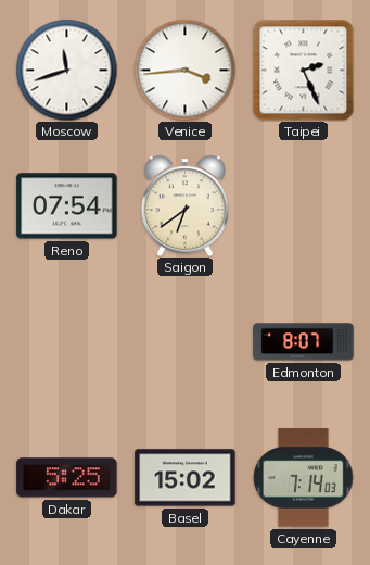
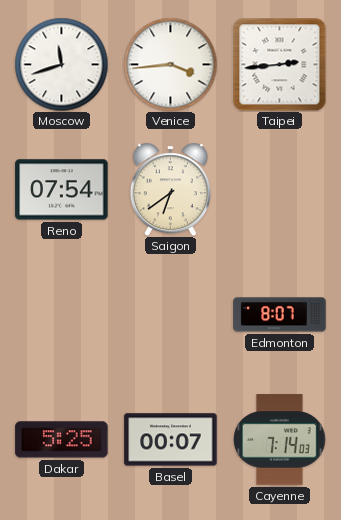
Taipei: 2:26 -> 2:44
Basel: 15:02 -> 00:07
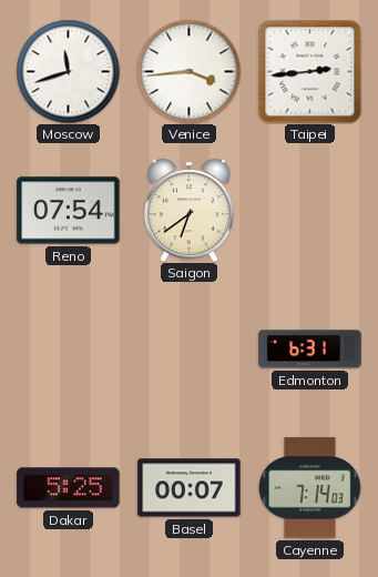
Edmonton: 8:07 -> 6:31
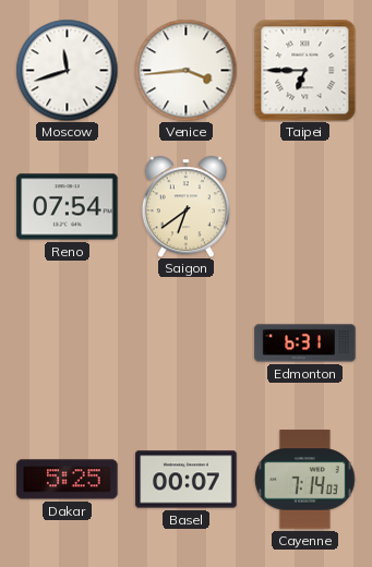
Taipei: 2:44 -> 6:45
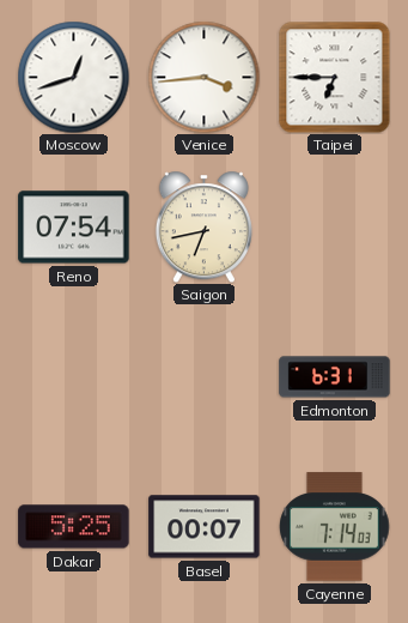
Moscow: 11:42 -> 12:42
Saigon: 6:39 -> 6:43
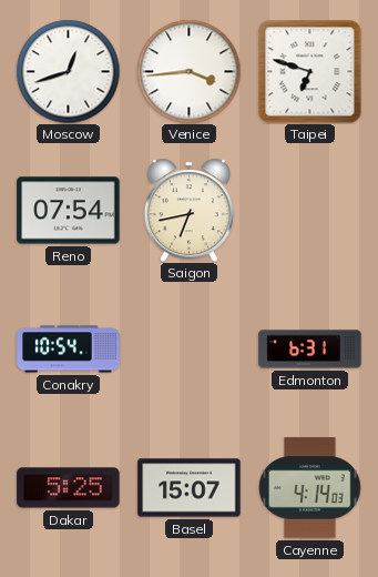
Taipei: 6:45 -> 6:48
Conakry: none -> 10:54
Basel: 00:07 -> 15:07
Cayenne: 7:14 -> 4:14
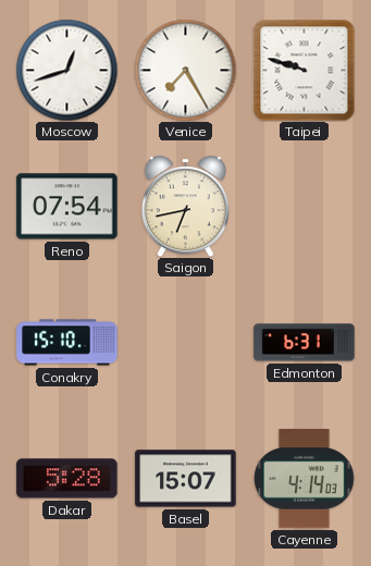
Venice: 3:44 -> 7:25
Taipei: 6:48 -> 9:48
Conakry: 10:54 -> 15:10
Dakar: 5:25 -> 5:28
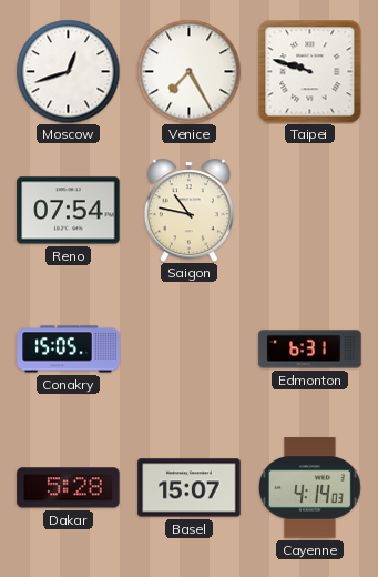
Saigon: 6:43 -> 10:47
Conakry: 15:10 -> 15:05
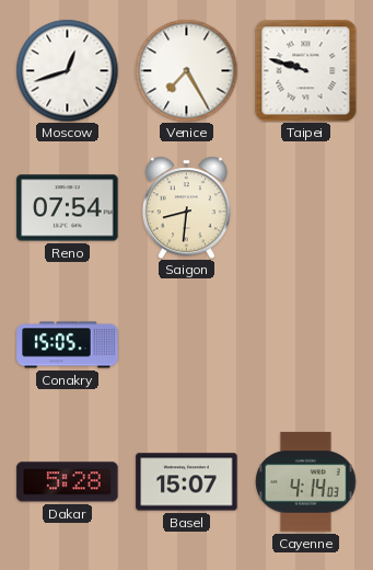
Saigon: 10:47 -> 8:31
Edmonton: 6:31 -> none
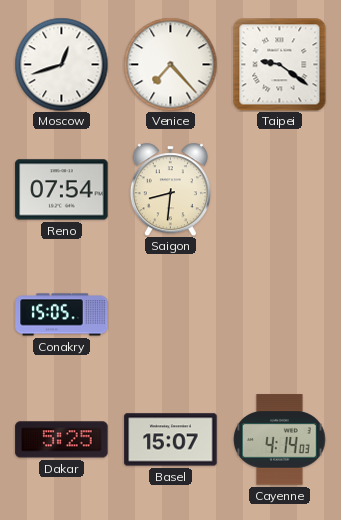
Venice: 7:25 -> 7:23
Taipei: 9:48 -> 9:21
Dakar: 5:28 -> 5:25
